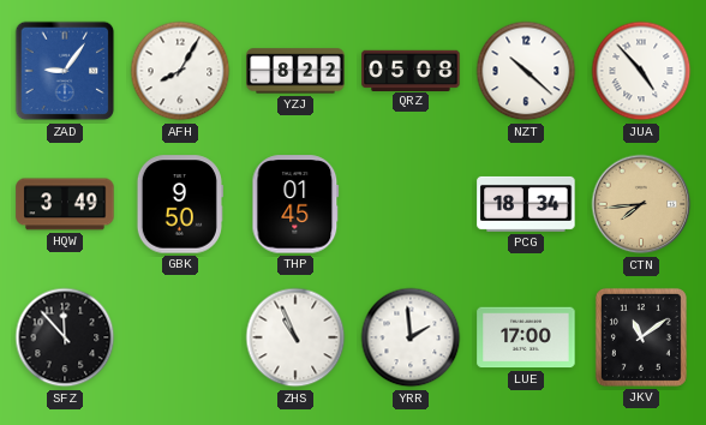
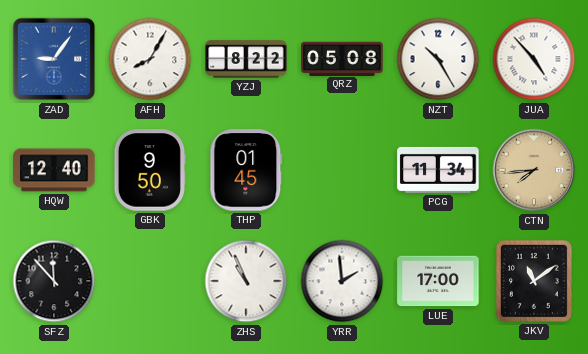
NZT: 10:22 -> 10:25
HQW: 3:49 -> 12:40
PCG: 18:34 -> 11:34
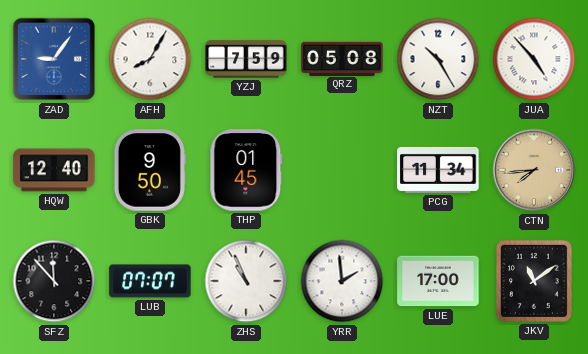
YZJ: 8:22 -> 7:59
LUB: none -> 07:07
